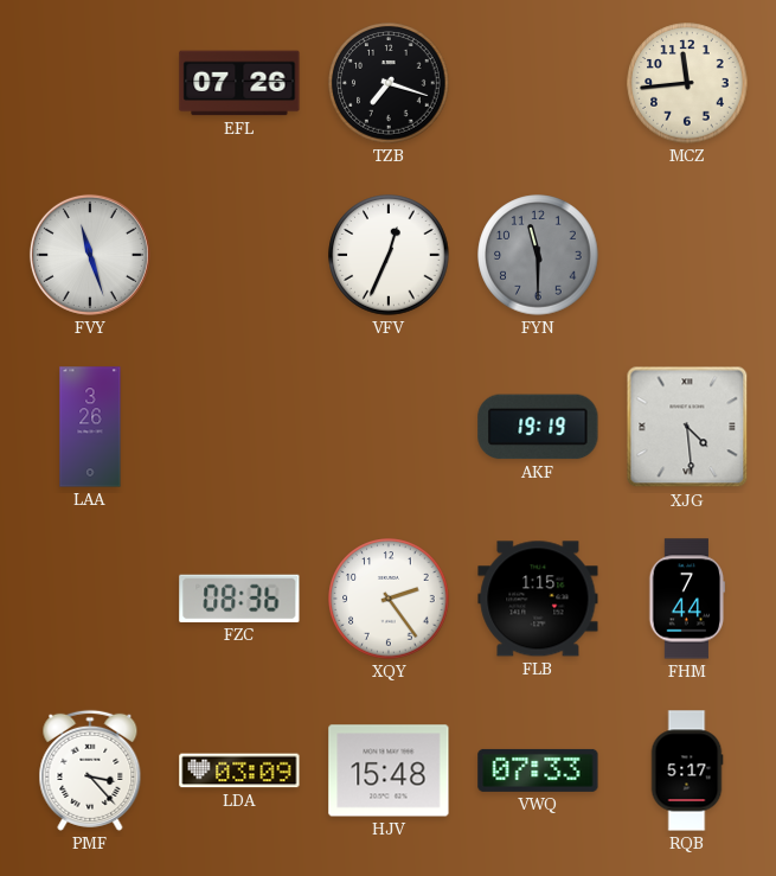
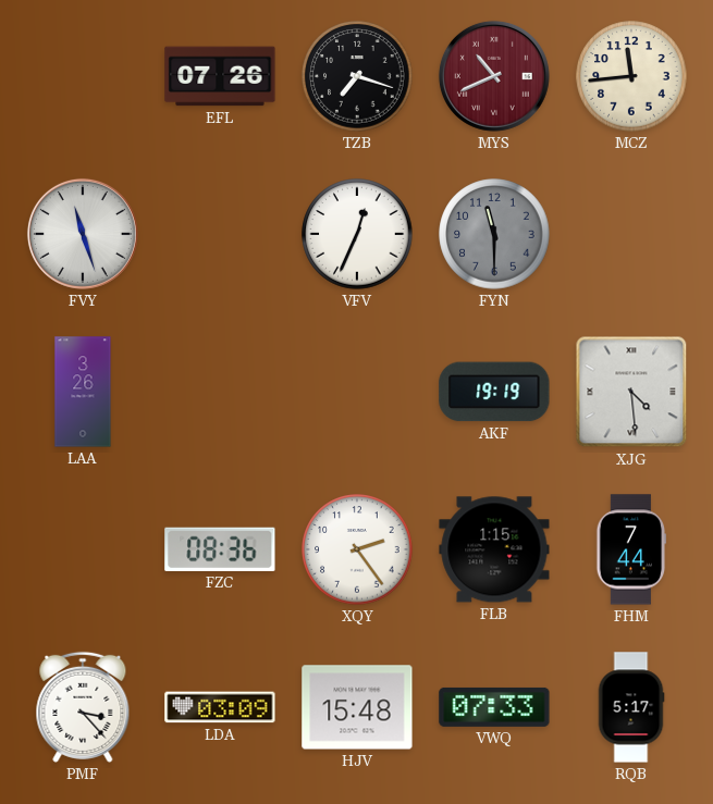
MYS: none -> 10:41
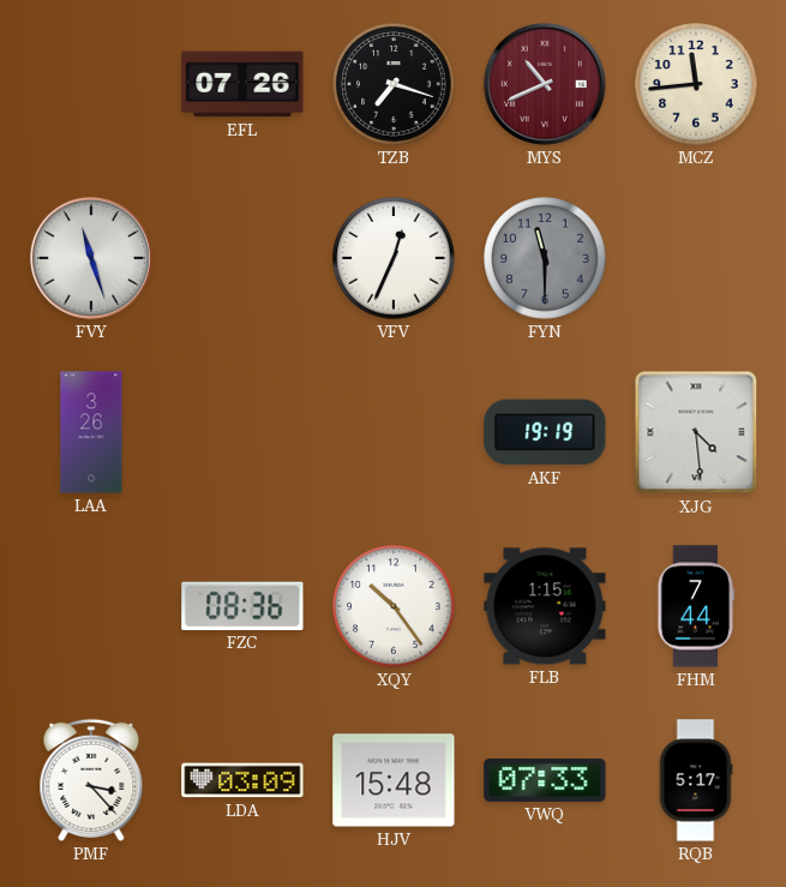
XQY: 2:24 -> 10:24
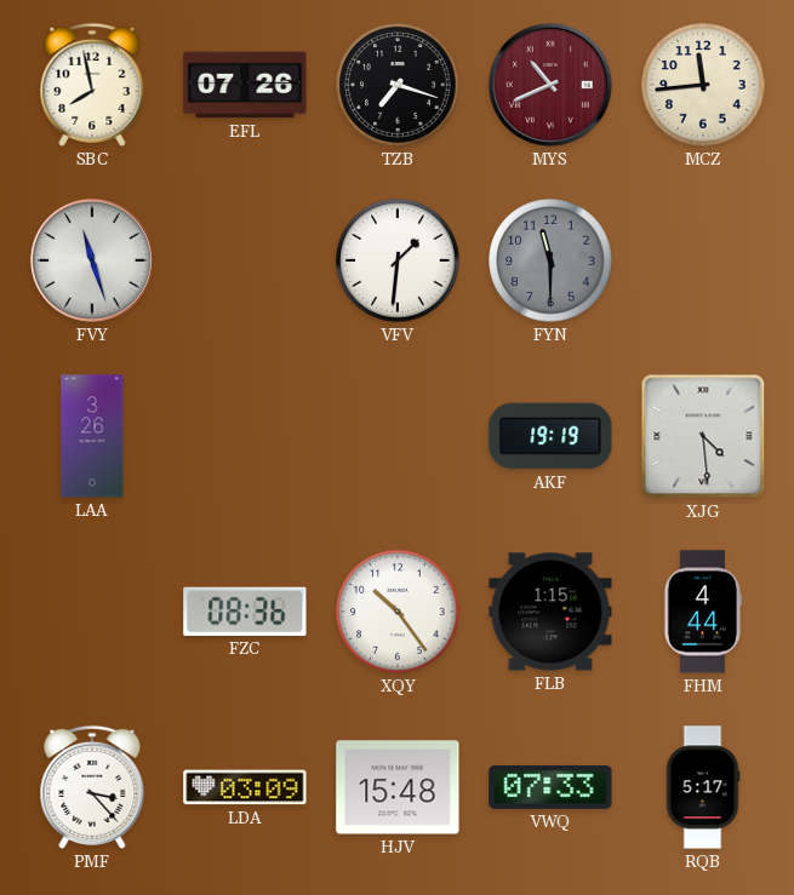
SBC: none -> 7:58
VFV: 12:34 -> 1:31
FHM: 7:44 -> 4:44
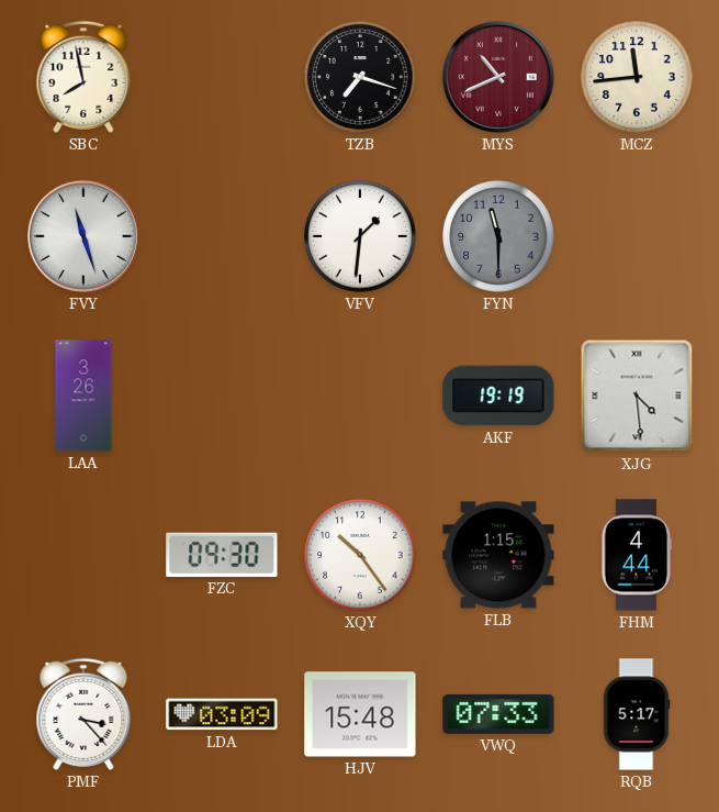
EFL: 07:26 -> none
FZC: 08:36 -> 09:30
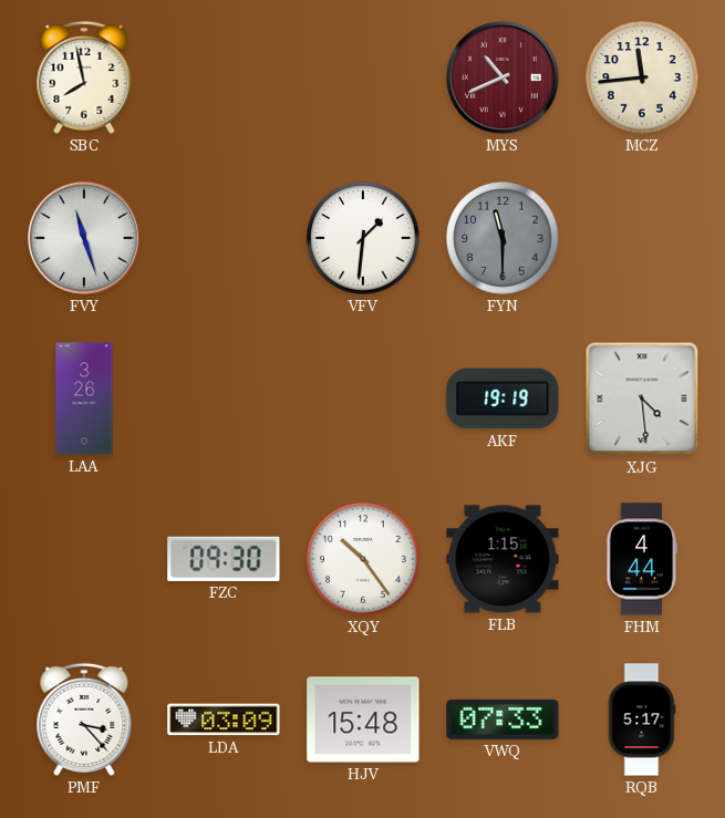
TZB: 7:18 -> none
